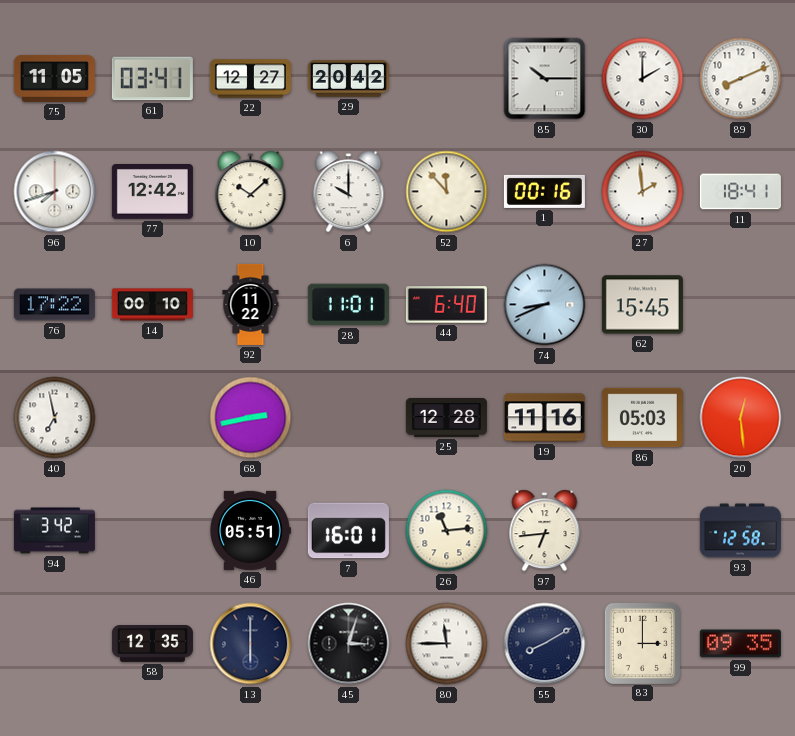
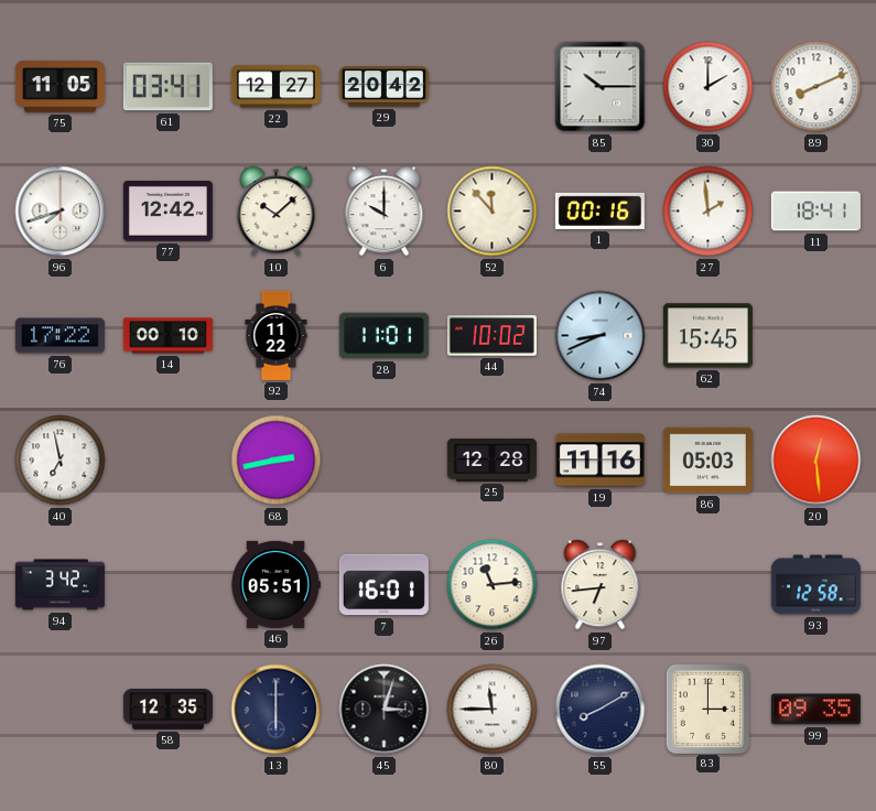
44: 6:40 -> 10:02
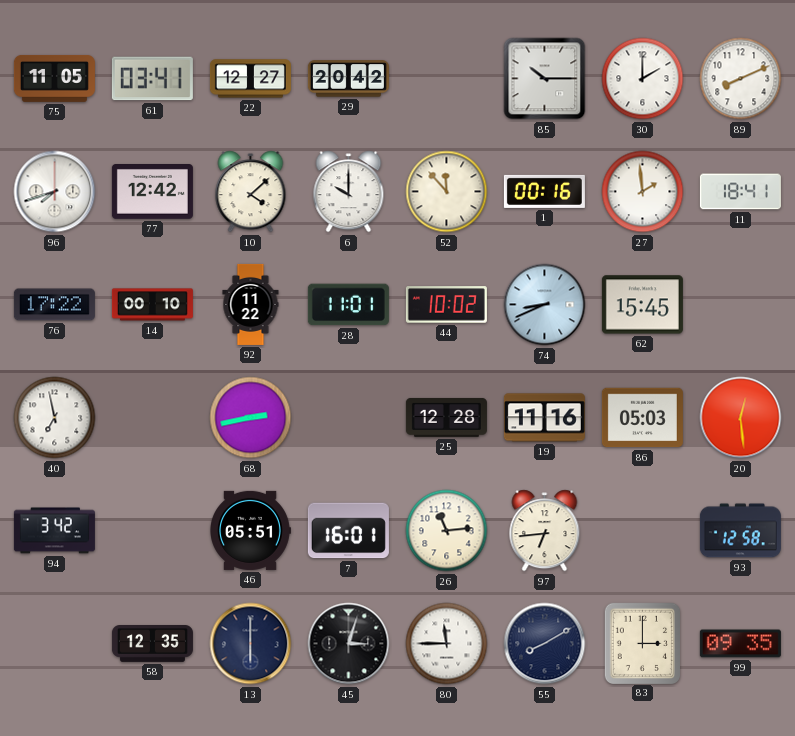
10: 10:08 -> 4:08
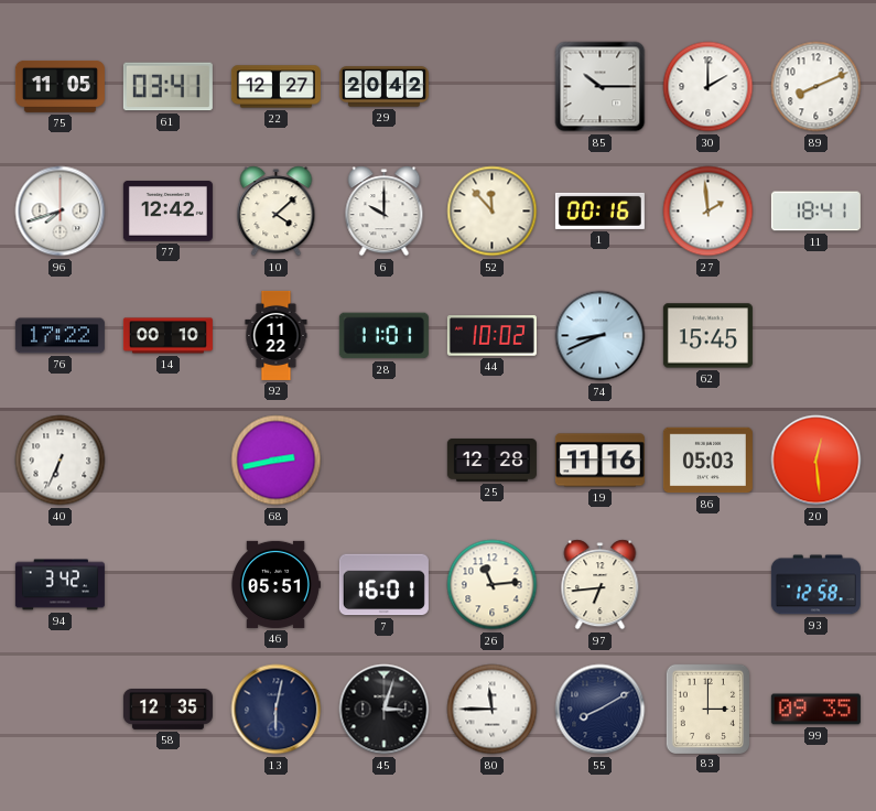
40: 6:58 -> 6:34
13: 6:00 -> 6:02
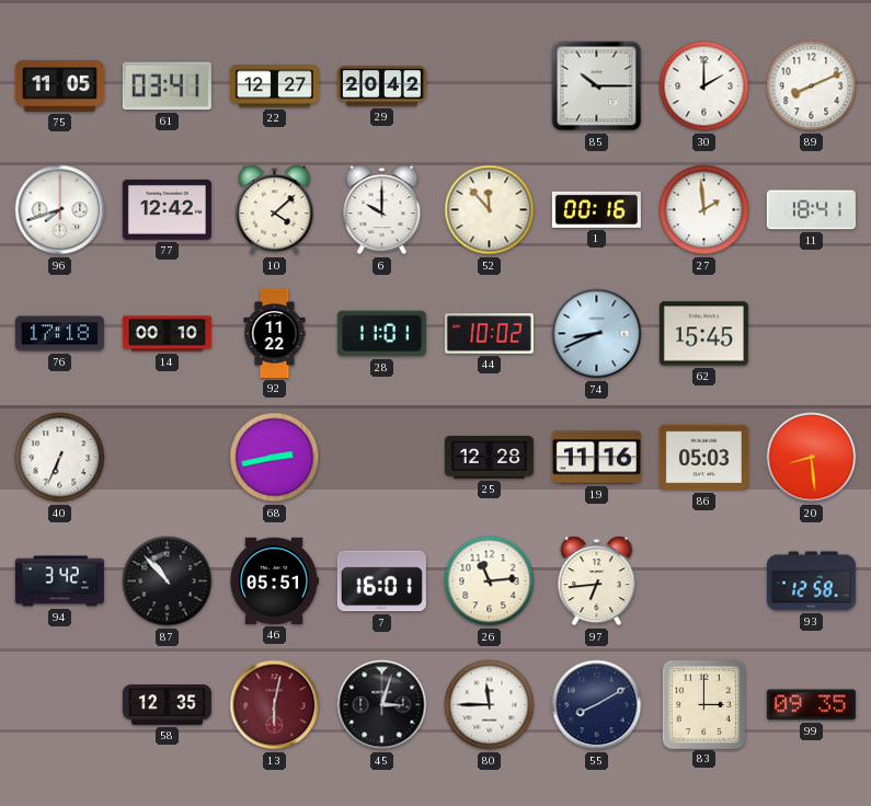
76: 17:22 -> 17:18
20: 12:29 -> 8:29
87: none -> 10:53
13 dial: navy -> burgundy
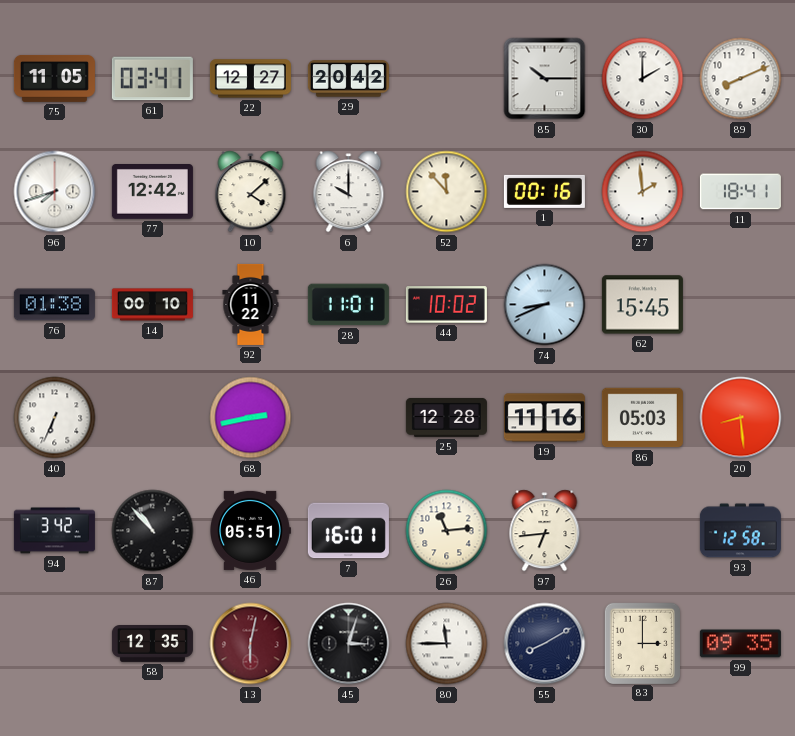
76: 17:18 -> 01:38
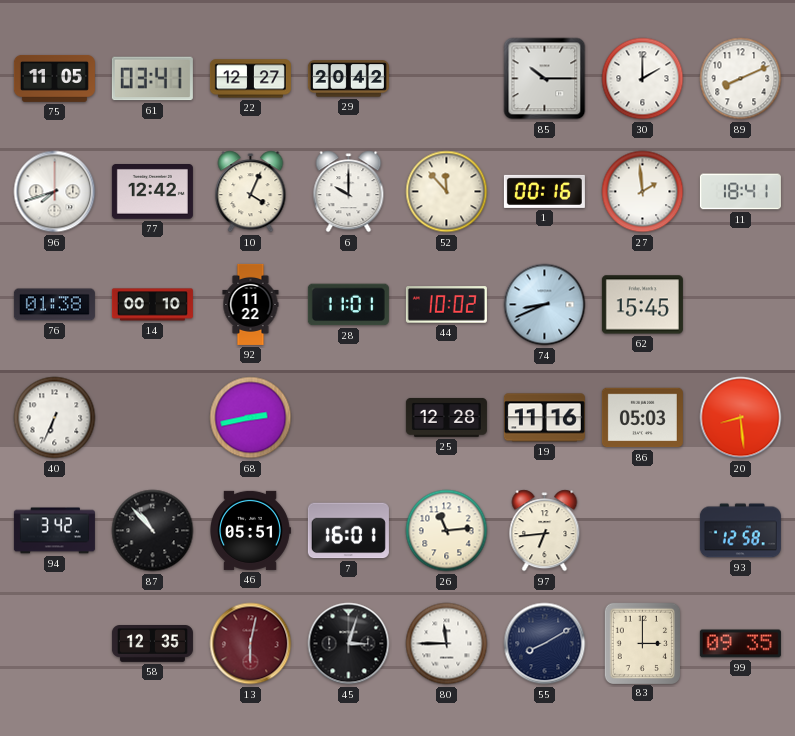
10: 4:08 -> 4:04
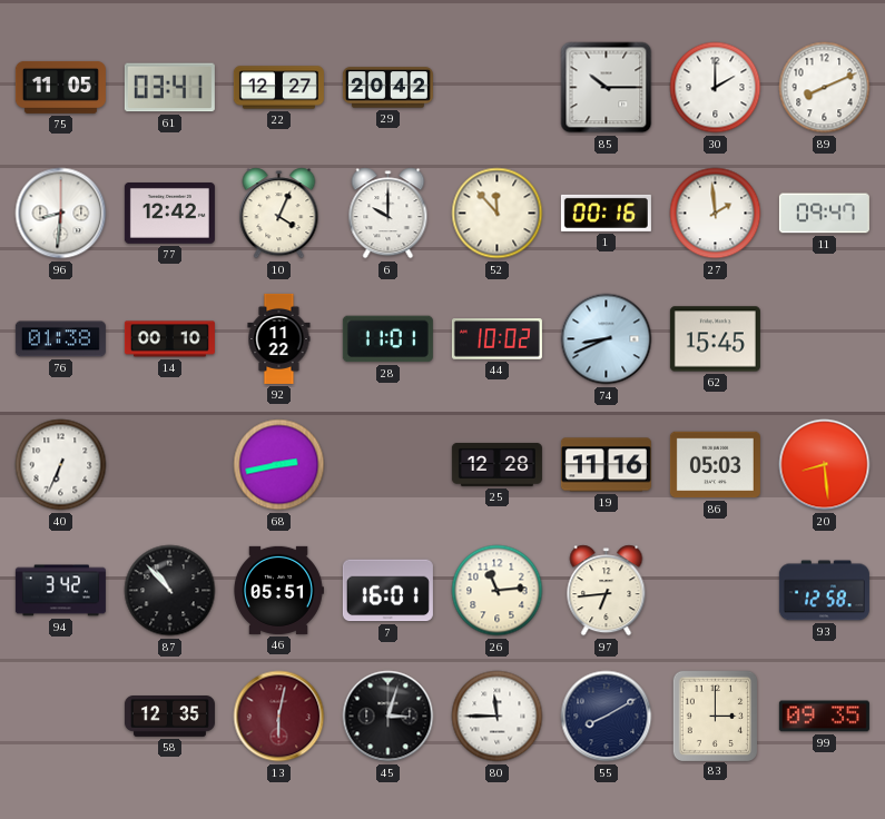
96: 7:42 -> 8:31
11: 18:41 -> 09:47
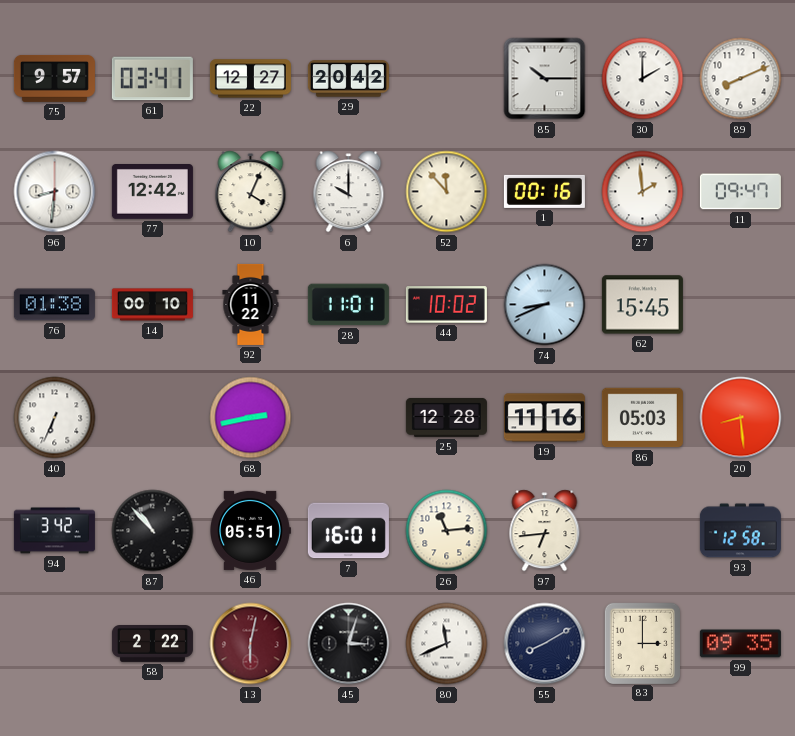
75: 11:05 -> 9:57
58: 12:35 -> 2:22
80: 11:45 -> 11:41
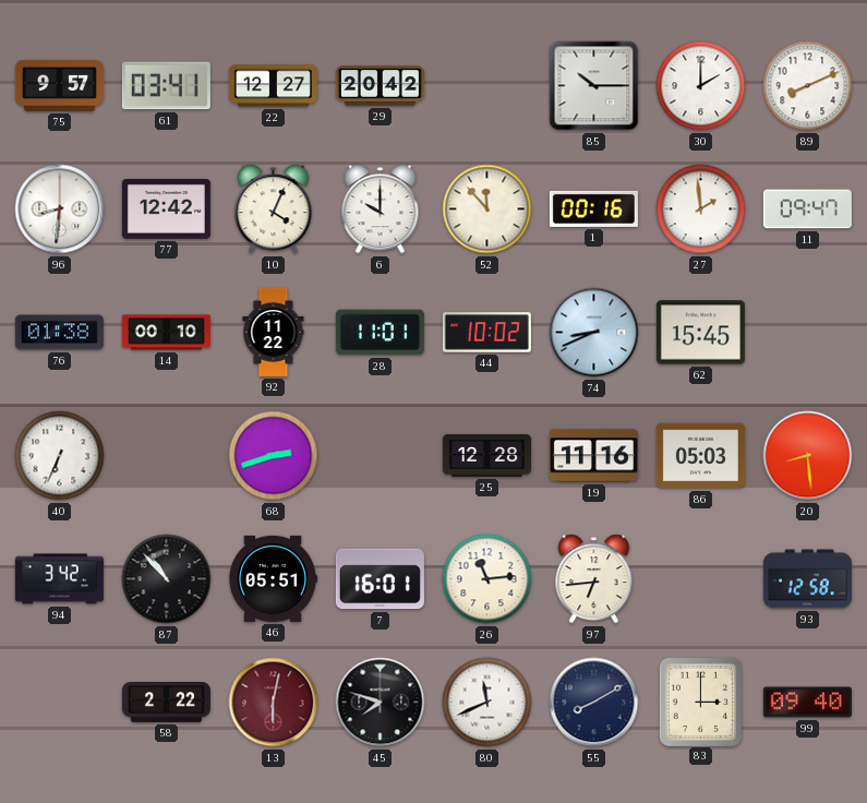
68: 2:43 -> 2:42
45: 3:03 -> 7:48
99: 09:35 -> 09:40
